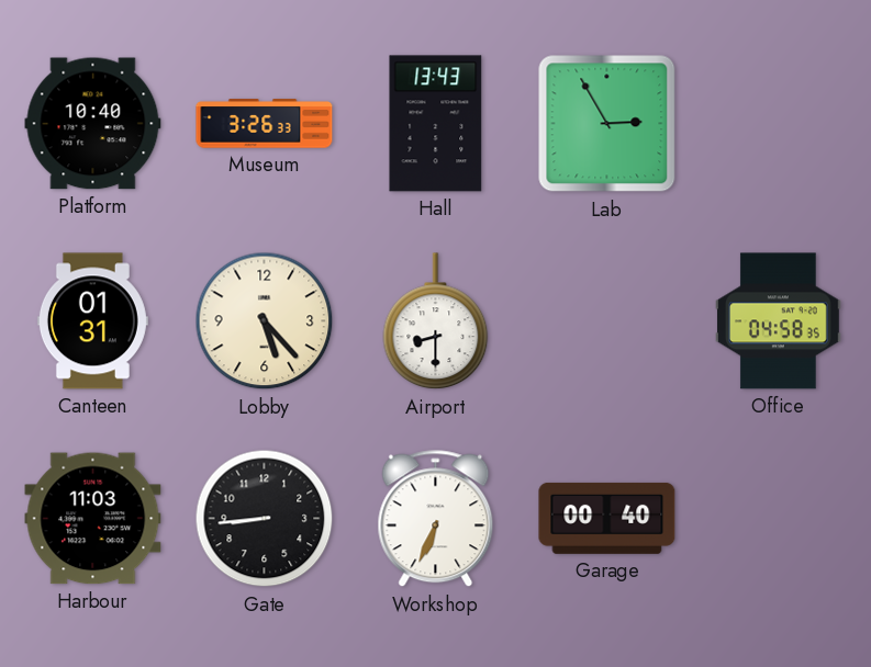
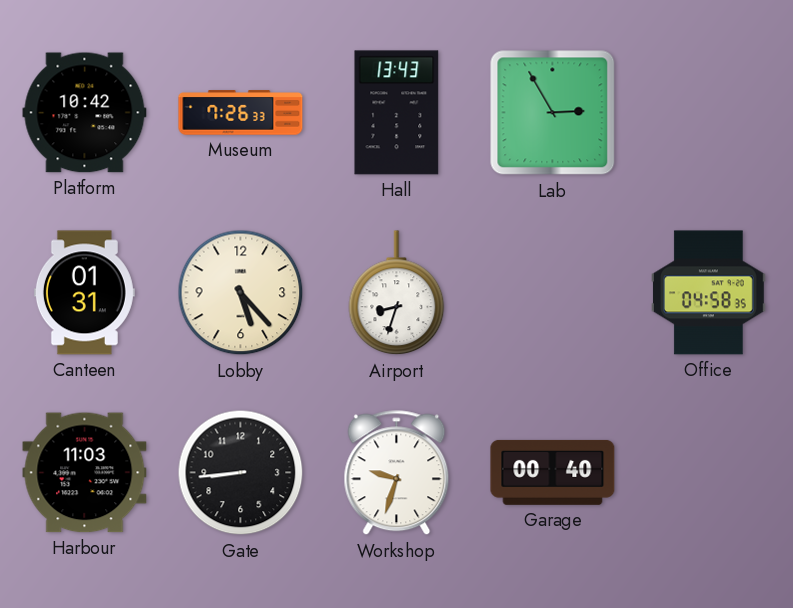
Platform: 10:40 -> 10:42
Museum: 3:26 -> 7:26
Airport: 8:30 -> 8:33
Workshop: 6:34 -> 9:33
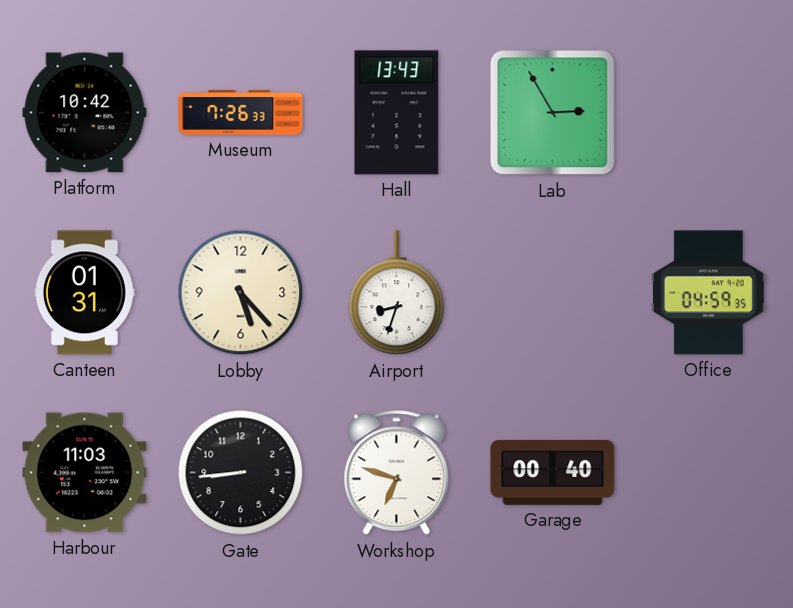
Office: 04:58 -> 04:59
Workshop: 9:33 -> 6:48
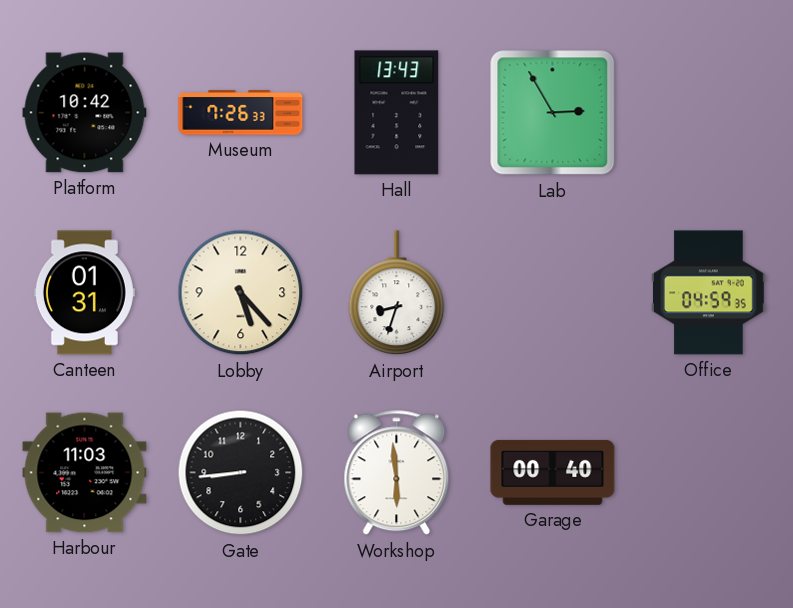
Workshop: 6:48 -> 5:59
